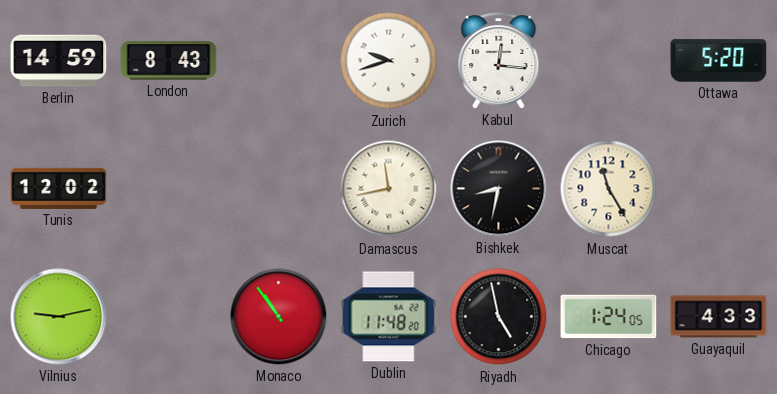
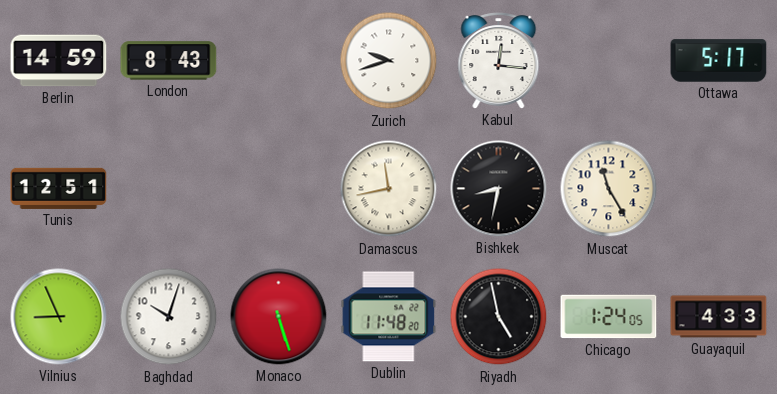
Ottawa: 5:20 -> 5:17
Tunis: 12:02 -> 12:51
Vilnius: 9:13 -> 8:56
Baghdad: none -> 10:03
Monaco: 10:54 -> 5:27
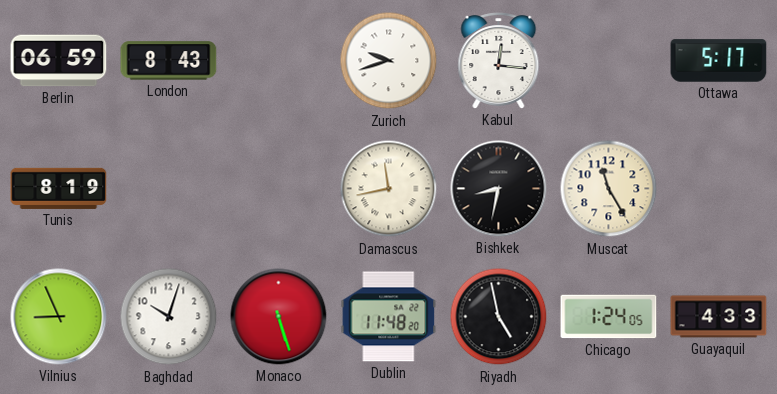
Berlin: 14:59 -> 06:59
Tunis: 12:51 -> 8:19
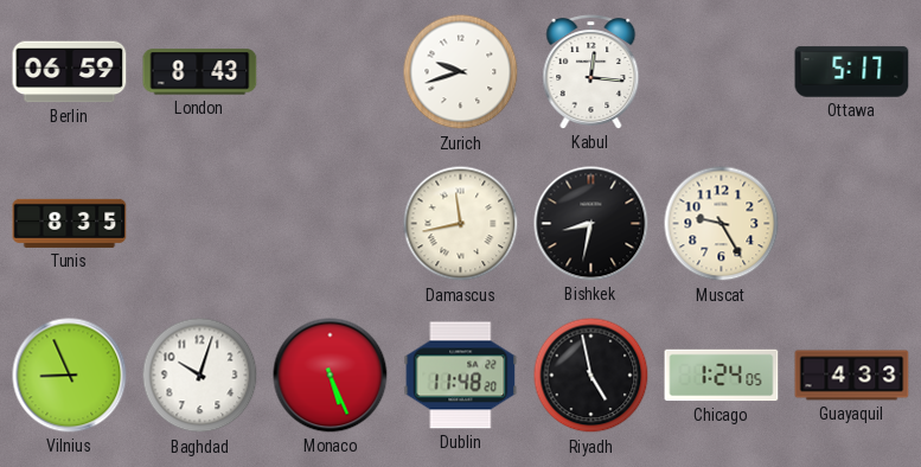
Tunis: 8:19 -> 8:35
Muscat: 11:25 -> 9:25
Monaco: 5:27 -> 5:26
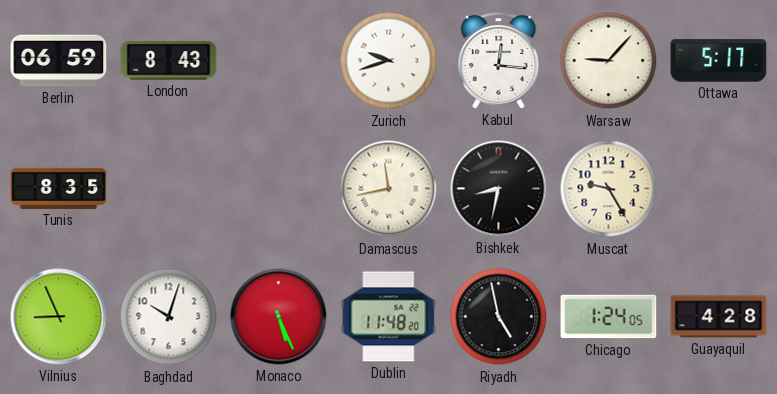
Warsaw: none -> 9:07
Guayaquil: 4:33 -> 4:28
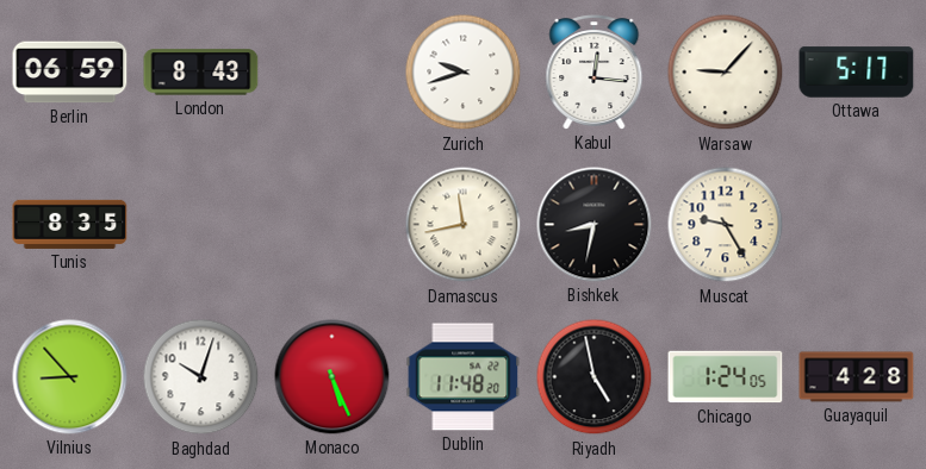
Vilnius: 8:56 -> 8:53
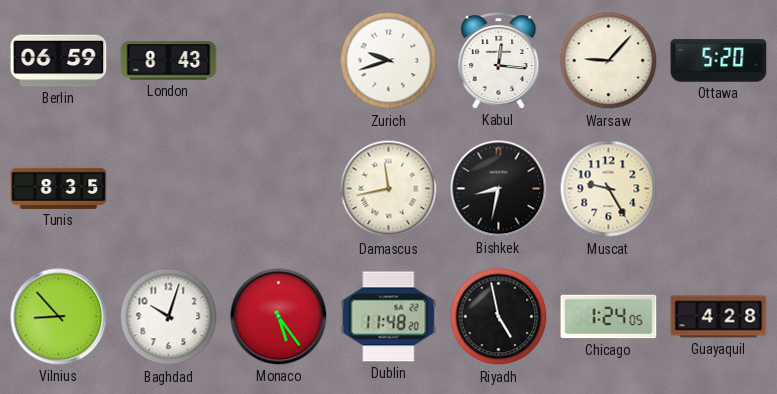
Ottawa: 5:17 -> 5:20
Monaco: 5:26 -> 5:24
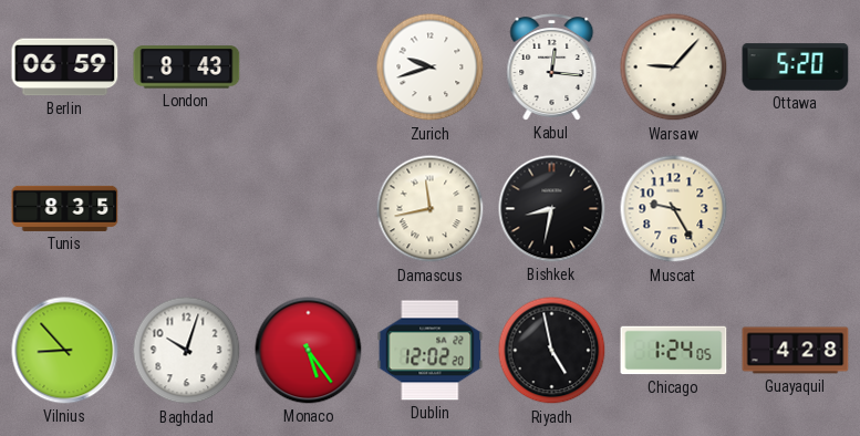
Dublin: 11:48 -> 12:02
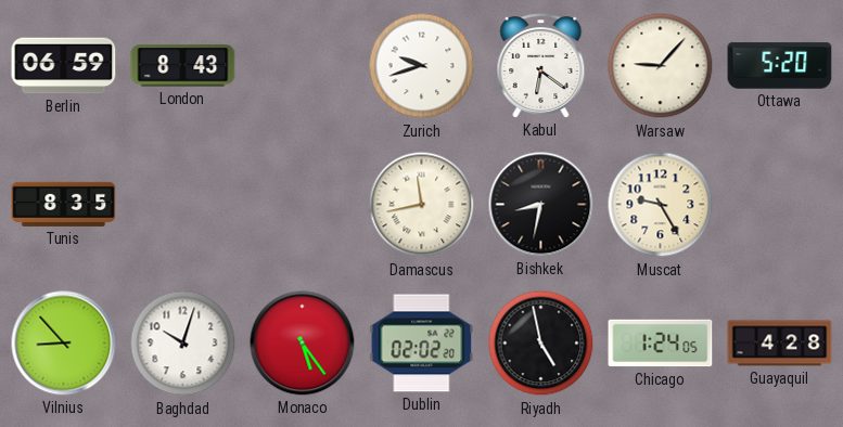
Kabul: 12:16 -> 6:21
Dublin: 12:02 -> 02:02
